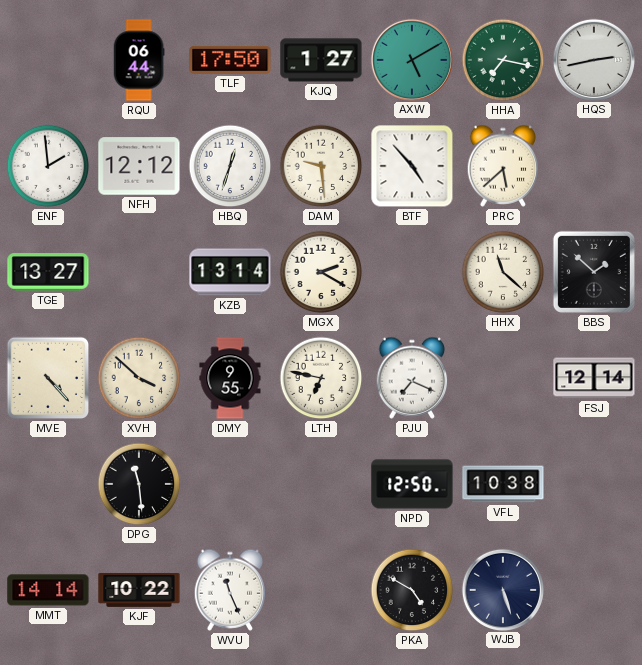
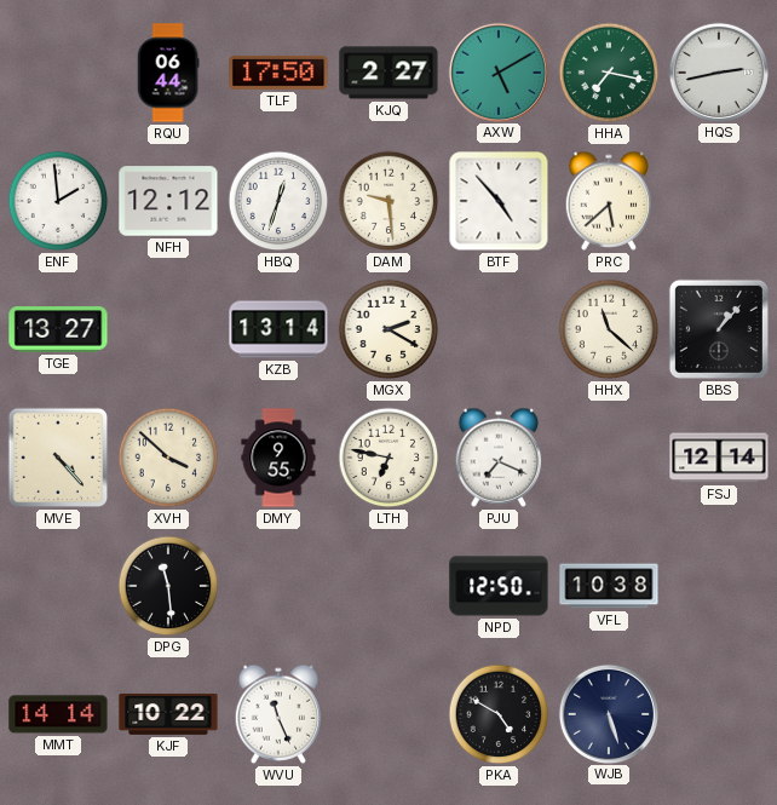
KJQ: 1:27 -> 2:27
BBS: 1:52 -> 1:07
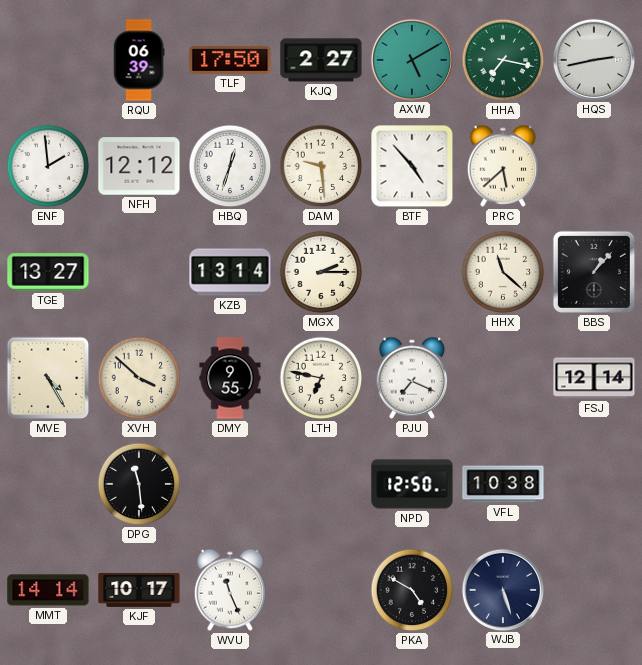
RQU: 06:44 -> 06:39
MGX: 2:20 -> 2:15
MVE: 4:23 -> 4:25
KJF: 10:22 -> 10:17
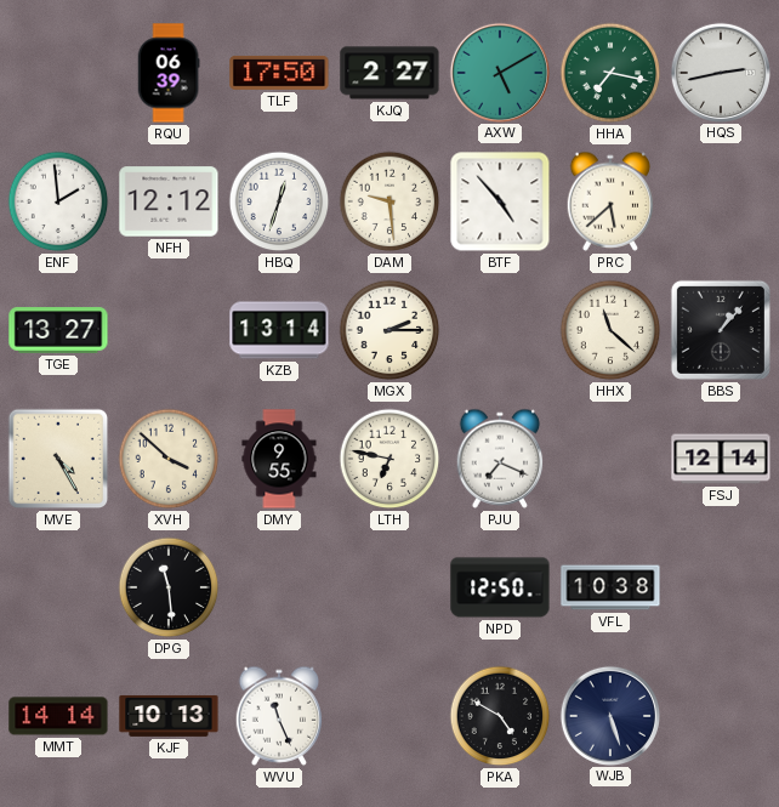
KJF: 10:17 -> 10:13
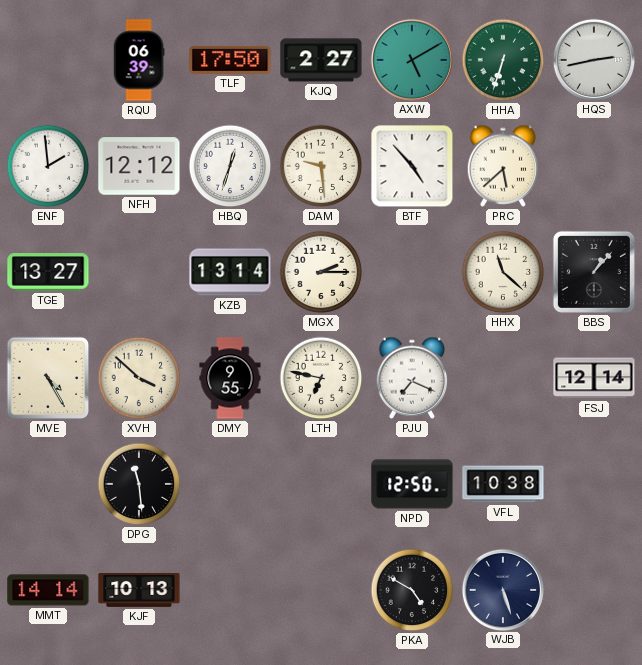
HHA: 7:17 -> 6:33
WVU: 11:26 -> none
